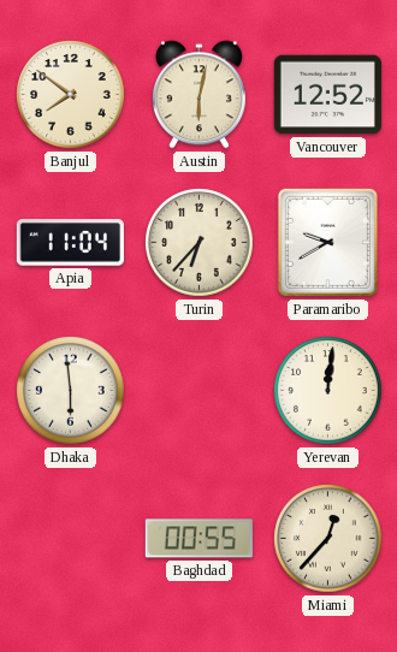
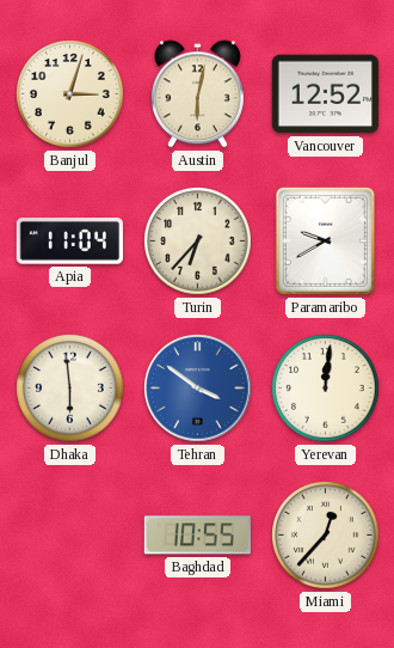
Banjul: 7:51 -> 3:03
Tehran: none -> 3:51
Baghdad: 00:55 -> 10:55
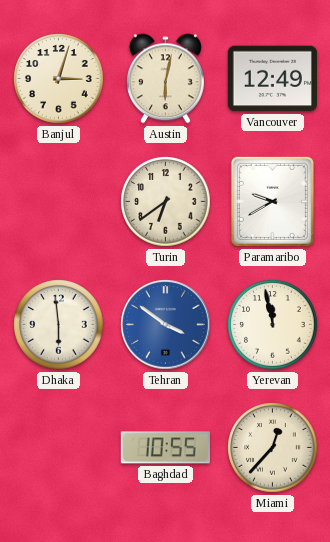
Vancouver: 12:52 -> 12:49
Apia: 11:04 -> none
Turin: 6:37 -> 6:39
Yerevan: 12:01 -> 11:58
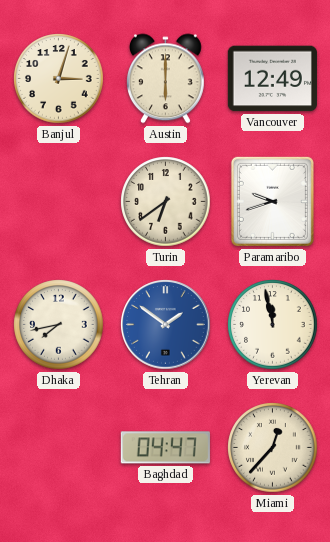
Austin: 6:02 -> 6:00
Paramaribo: 9:40 -> 9:42
Dhaka: 5:59 -> 7:43
Tehran: 3:51 -> 1:51
Baghdad: 10:55 -> 04:47
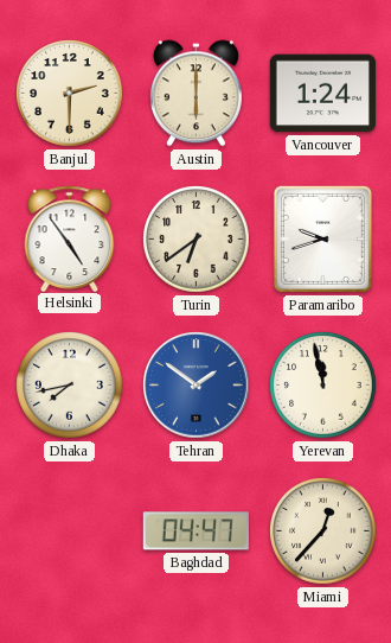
Banjul: 3:03 -> 2:30
Vancouver: 12:49 -> 1:24
Helsinki: none -> 4:54
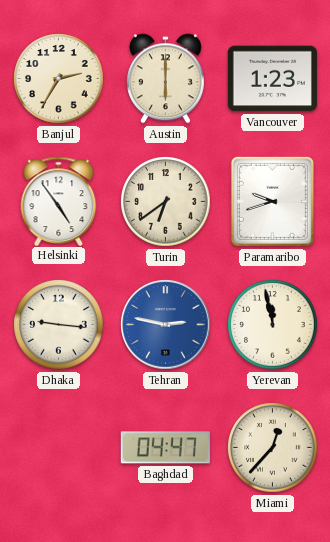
Banjul: 2:30 -> 2:35
Vancouver: 1:24 -> 1:23
Dhaka: 7:43 -> 9:16
Tehran: 1:51 -> 2:47
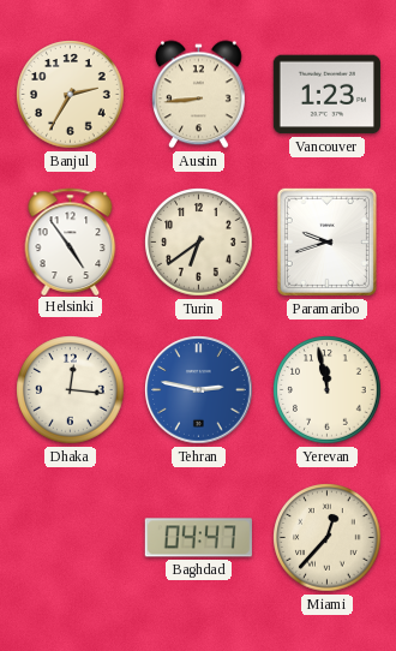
Austin: 6:00 -> 8:44
Dhaka: 9:16 -> 12:16
